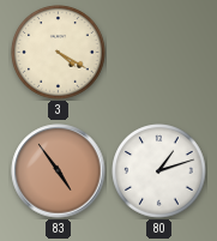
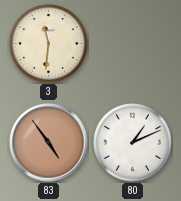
3: 4:20 -> 11:31
80: 1:12 -> 1:11
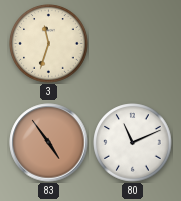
3: 11:31 -> 11:33
80: 1:11 -> 11:11
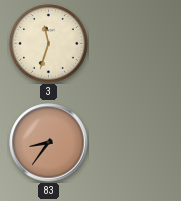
83: 4:54 -> 8:36
80: 11:11 -> none
